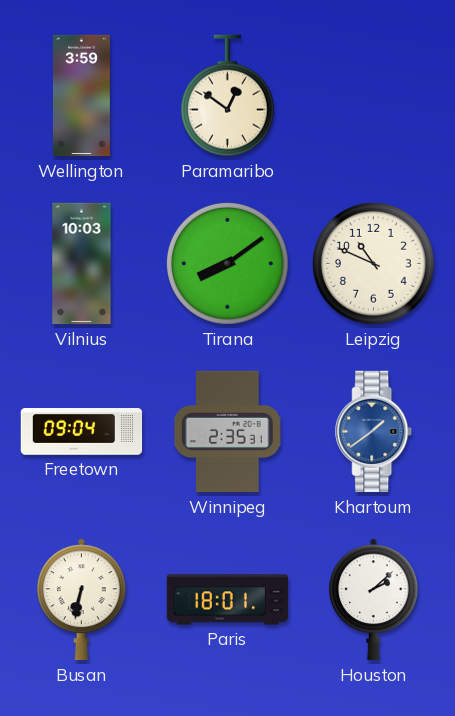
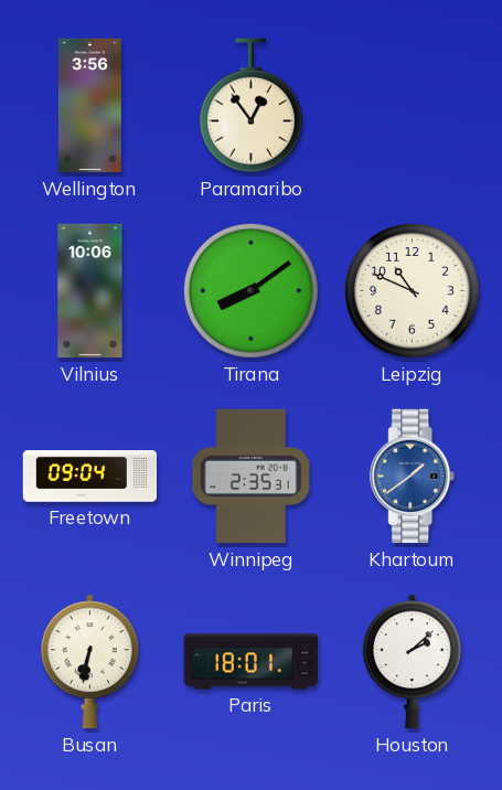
Wellington: 3:59 -> 3:56
Paramaribo: 12:51 -> 12:54
Vilnius: 10:03 -> 10:06
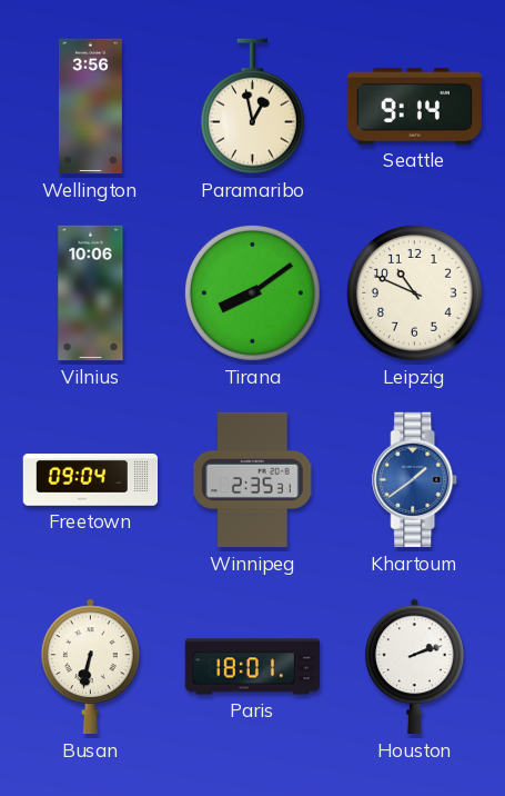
Paramaribo: 12:54 -> 12:58
Seattle: none -> 9:14
Houston: 2:08 -> 2:12
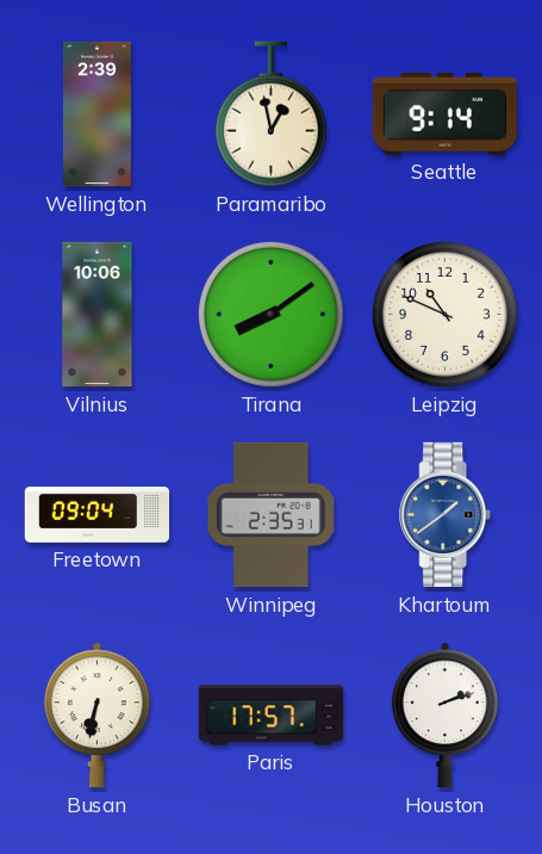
Wellington: 3:56 -> 2:39
Paris: 18:01 -> 17:57
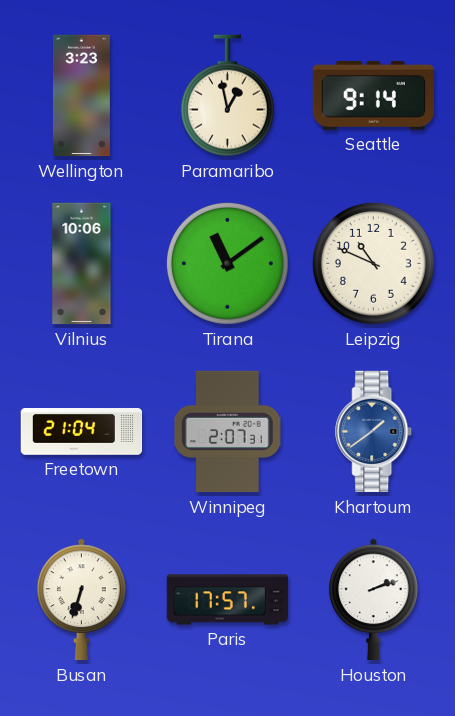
Wellington: 2:39 -> 3:23
Tirana: 8:09 -> 11:09
Freetown: 09:04 -> 21:04
Winnipeg: 2:35 -> 2:07
Busan: 6:32 -> 6:33
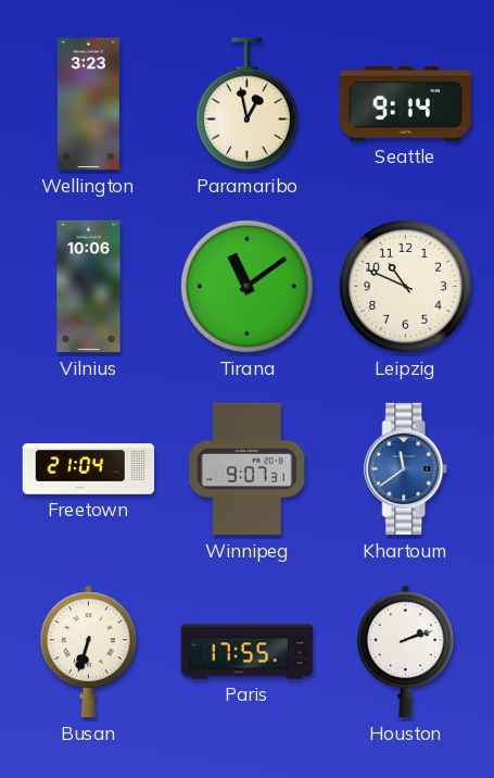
Winnipeg: 2:07 -> 9:07
Khartoum: 1:39 -> 11:39
Paris: 17:57 -> 17:55
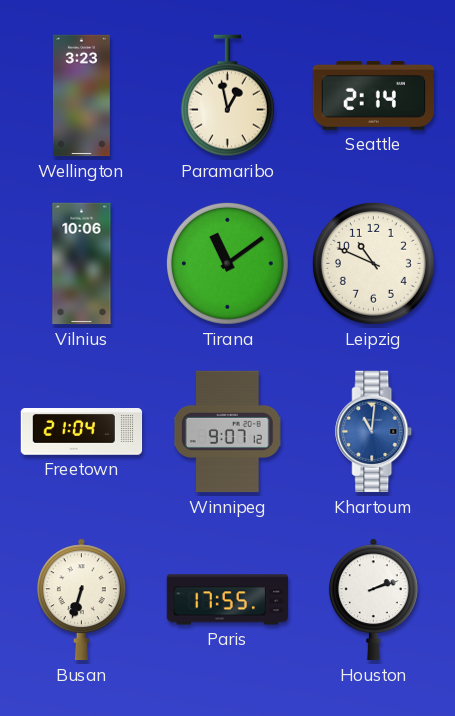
Seattle: 9:14 -> 2:14
Winnipeg: 9:07:31 -> 9:07:12
Khartoum: 11:39 -> 11:01
